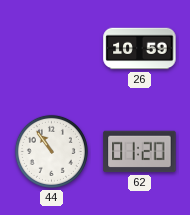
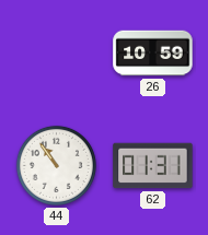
62: 01:20 -> 01:31
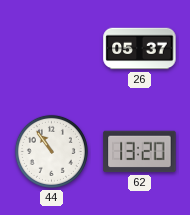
26: 10:59 -> 05:37
62: 01:31 -> 13:20
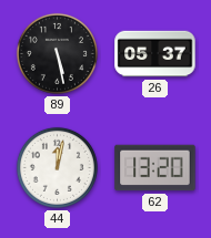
89: none -> 5:28
44: 10:54 -> 12:02
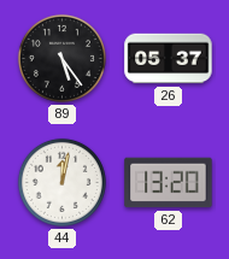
89: 5:28 -> 5:24
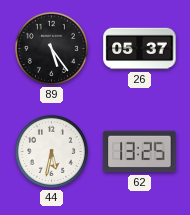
44: 12:02 -> 5:32
62: 13:20 -> 13:25
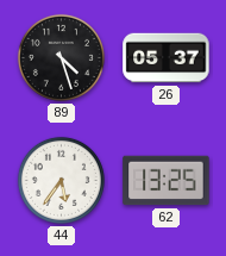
89: 5:24 -> 4:27
44: 5:32 -> 5:36
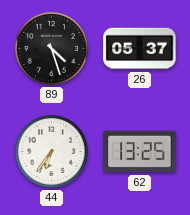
44: 5:36 -> 6:36
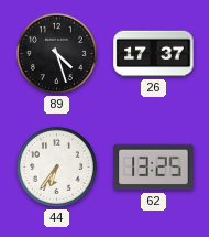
26: 05:37 -> 17:37
